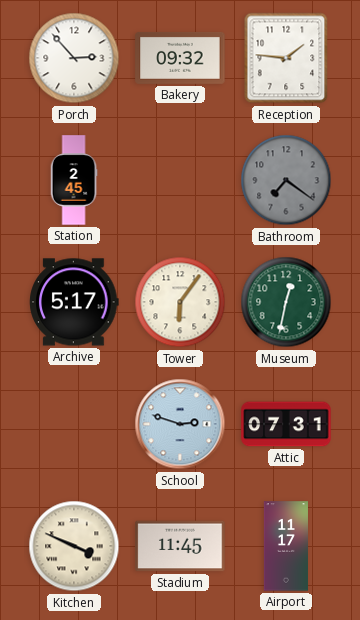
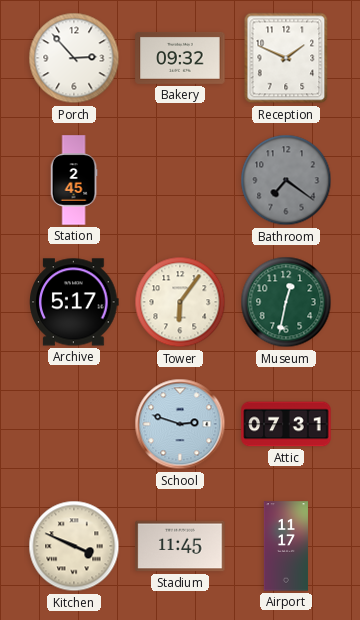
Reception: 1:46 -> 1:49
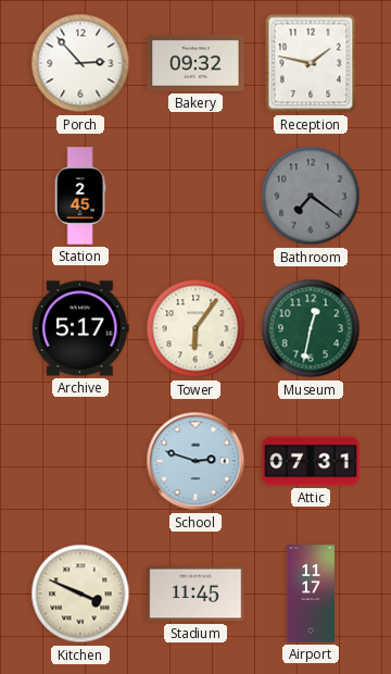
Reception: 1:49 -> 1:47
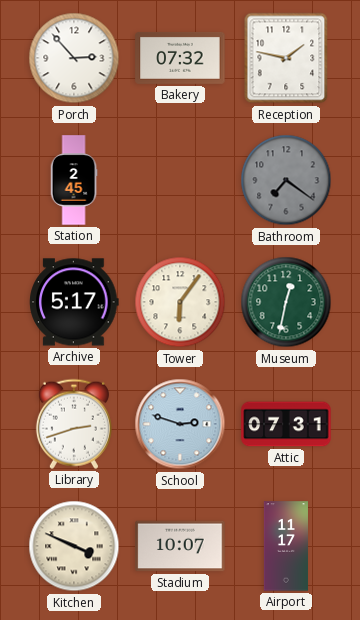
Bakery: 09:32 -> 07:32
Library: none -> 2:42
Stadium: 11:45 -> 10:07
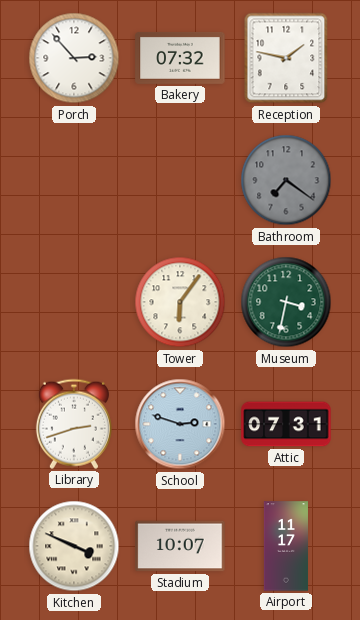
Station: 2:45 -> none
Archive: 5:17 -> none
Museum: 12:32 -> 3:32
